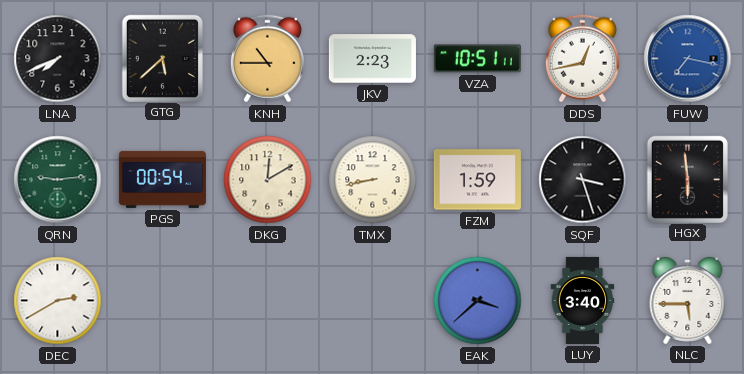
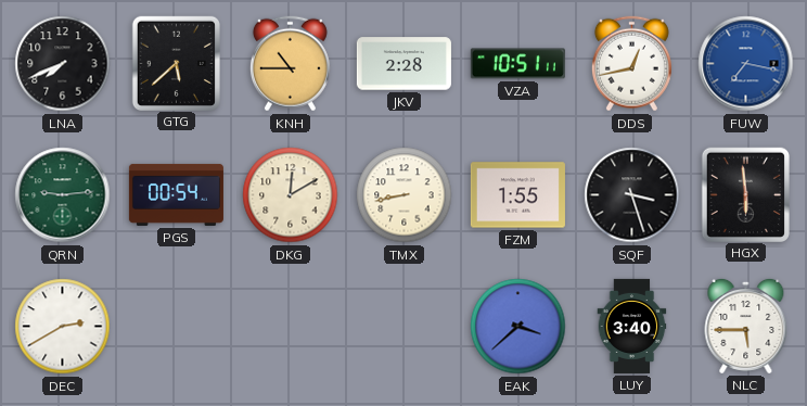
JKV: 2:23 -> 2:28
FZM: 1:59 -> 1:55
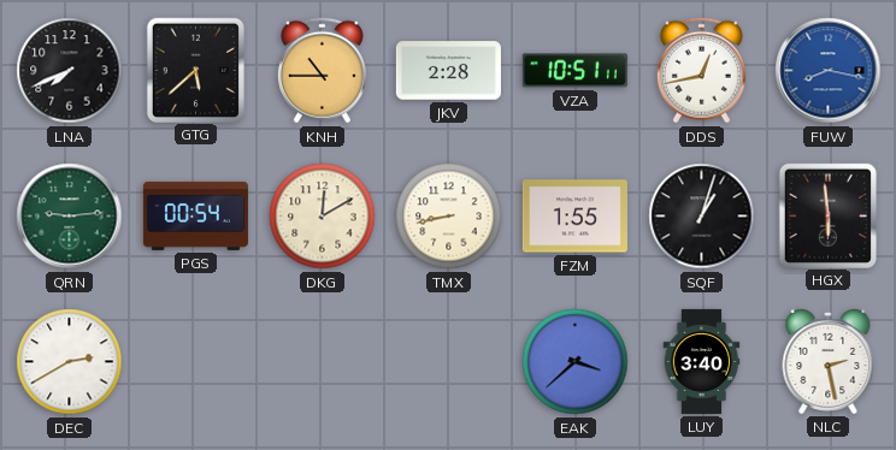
FUW: 7:17 -> 8:17
SQF: 3:27 -> 1:03
NLC: 5:45 -> 2:28
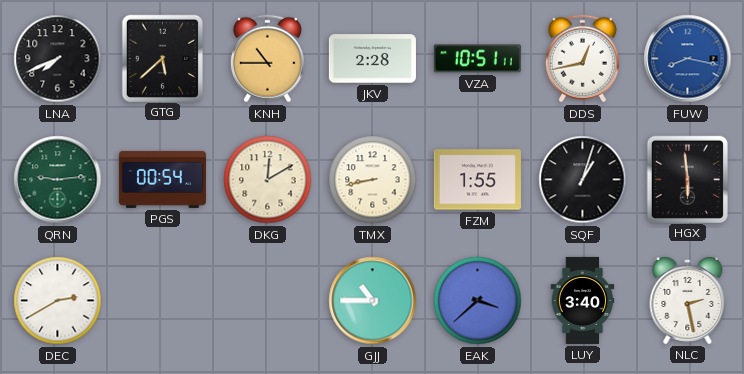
GJJ: none -> 10:45
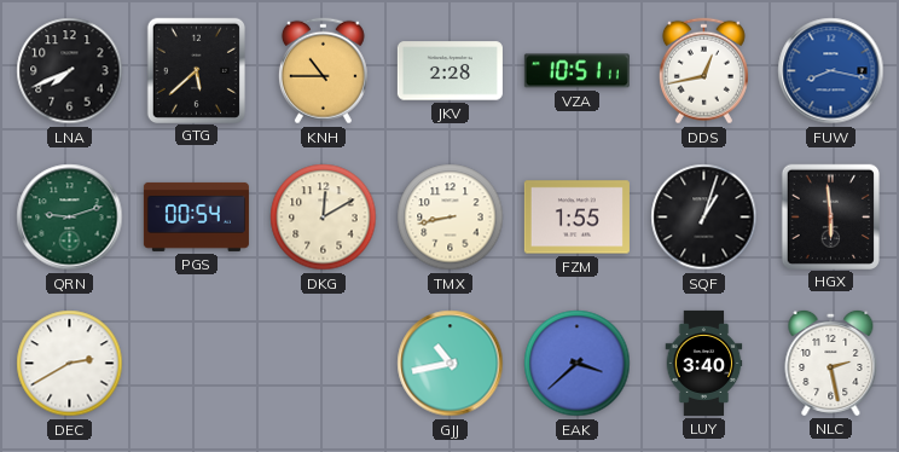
QRN: 9:14 -> 9:12
GJJ: 10:45 -> 10:43
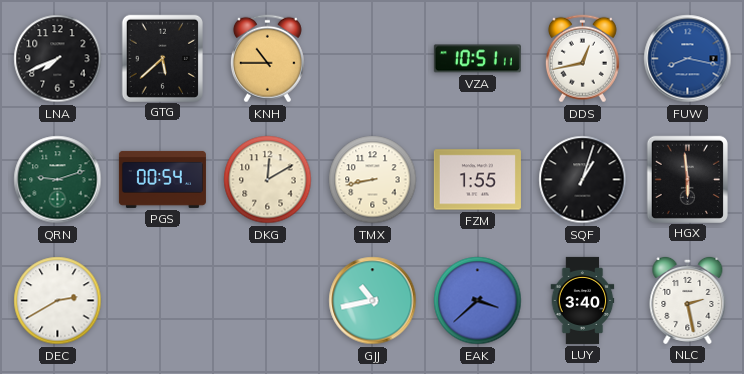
JKV: 2:28 -> none
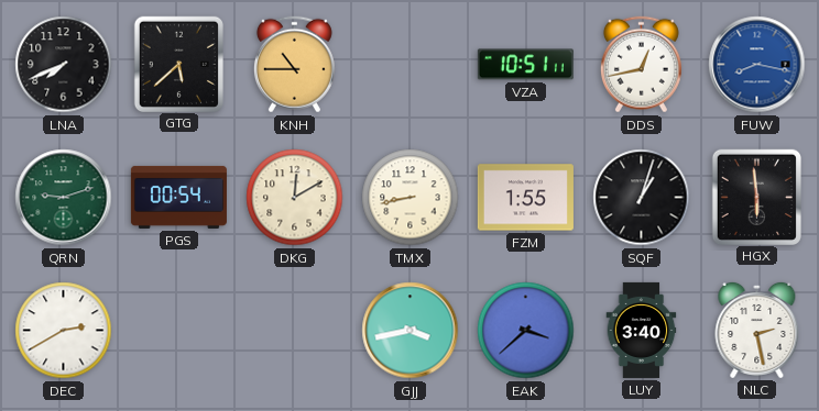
GJJ: 10:43 -> 3:43
